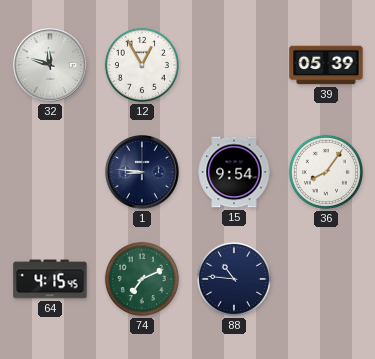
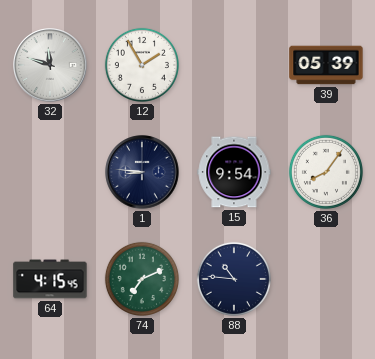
12: 12:55 -> 1:55
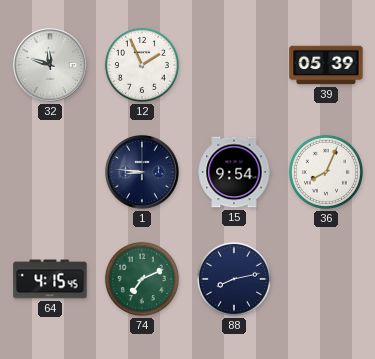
12: 1:55 -> 1:56
36: 8:06 -> 8:04
88: 10:46 -> 8:13
